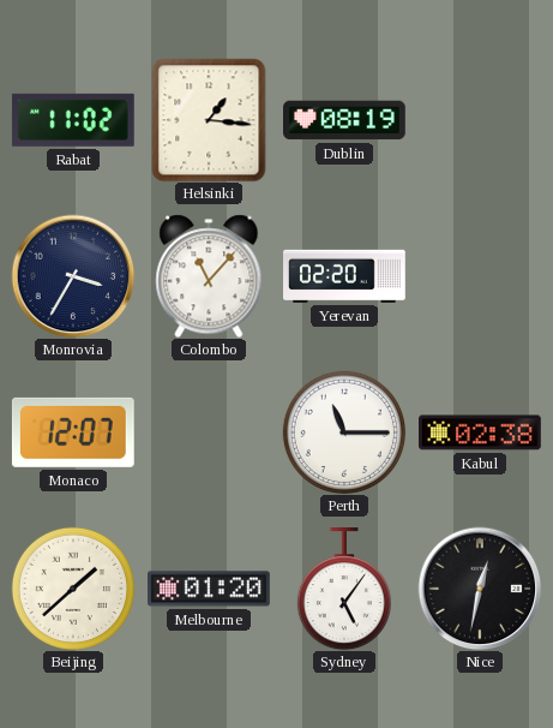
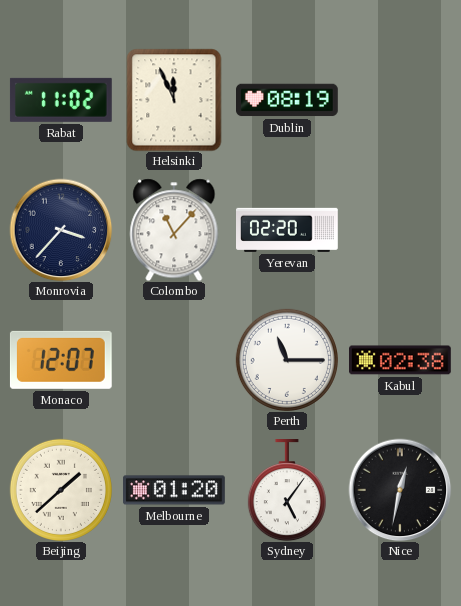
Helsinki: 1:16 -> 11:56
Monrovia: 3:35 -> 3:37
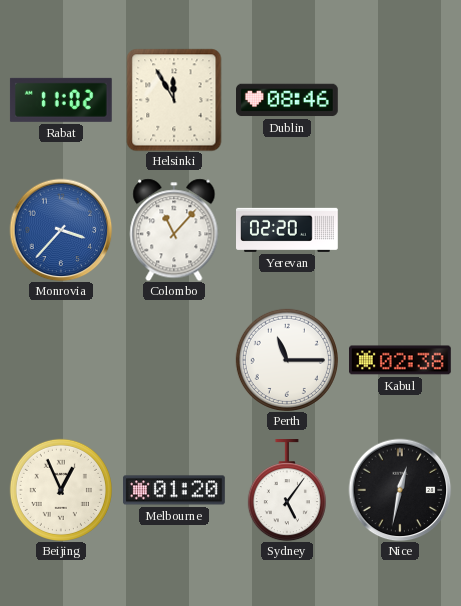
Helsinki: 11:56 -> 11:55
Dublin: 08:19 -> 08:46
Monrovia dial: navy -> blue
Monaco: 12:07 -> none
Beijing: 1:38 -> 12:56
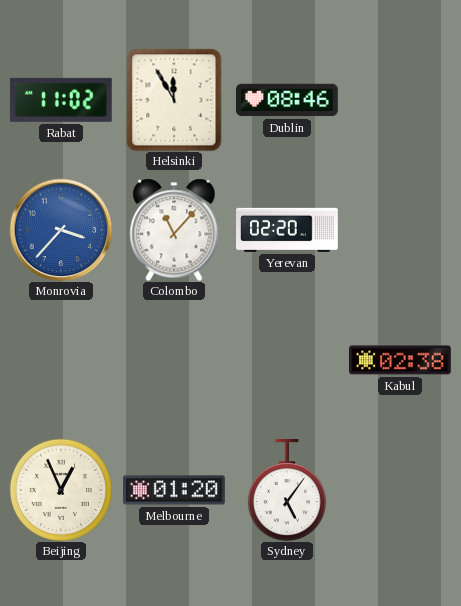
Perth: 11:15 -> none
Nice: 12:32 -> none
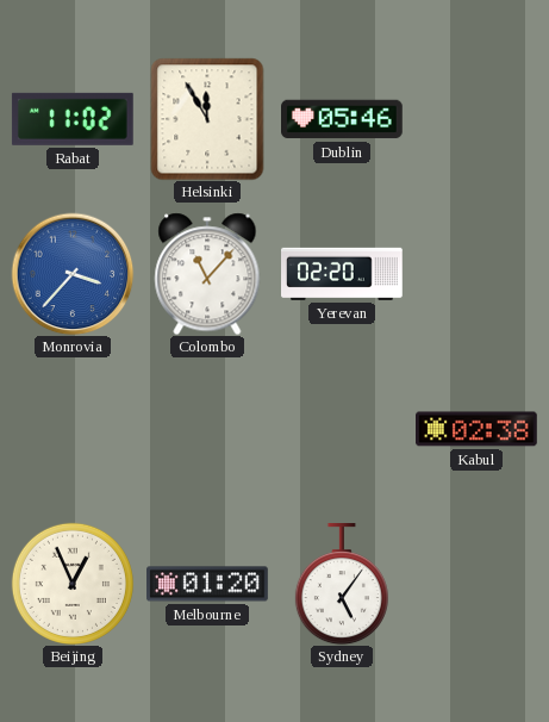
Dublin: 08:46 -> 05:46
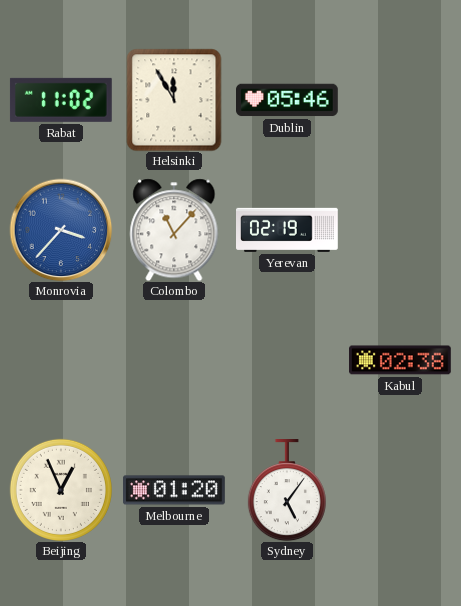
Yerevan: 02:20 -> 02:19
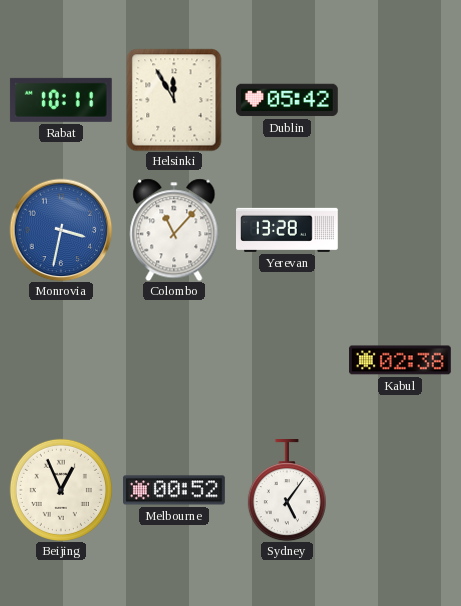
Rabat: 11:02 -> 10:11
Dublin: 05:46 -> 05:42
Monrovia: 3:37 -> 3:32
Yerevan: 02:19 -> 13:28
Melbourne: 01:20 -> 00:52
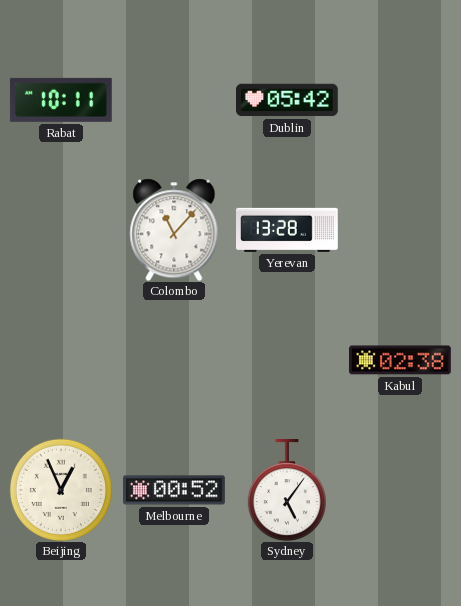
Helsinki: 11:55 -> none
Monrovia: 3:32 -> none
